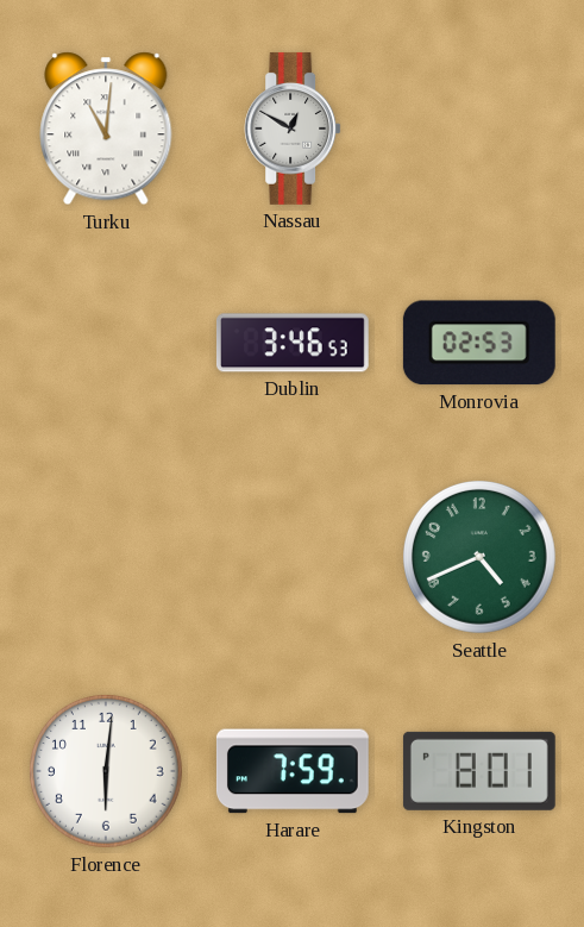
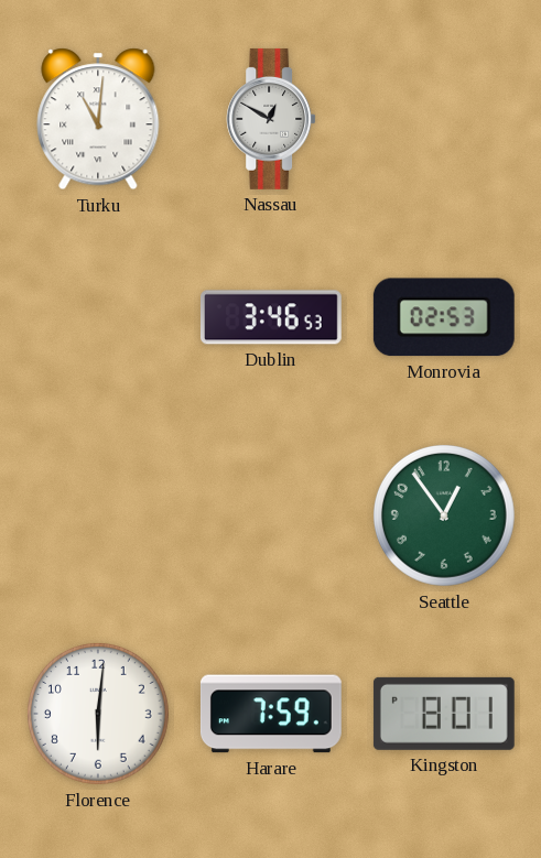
Seattle: 4:41 -> 12:54
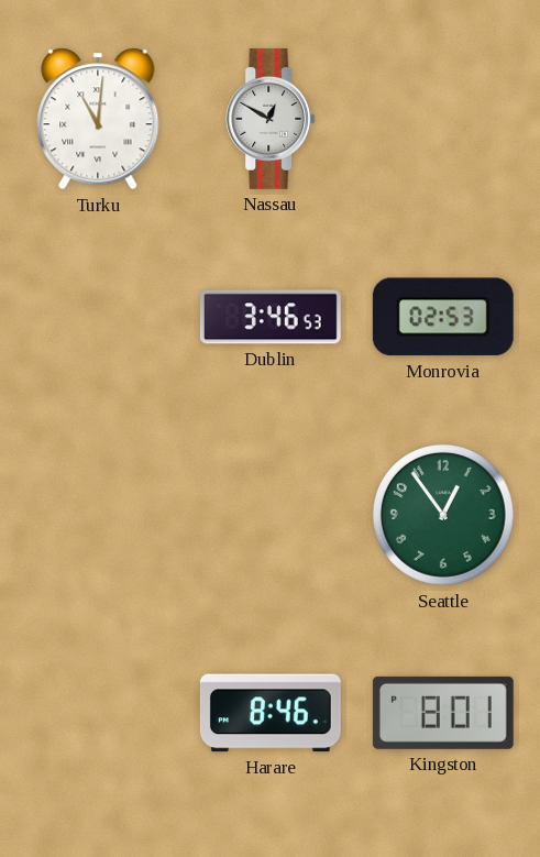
Florence: 6:01 -> none
Harare: 7:59 -> 8:46
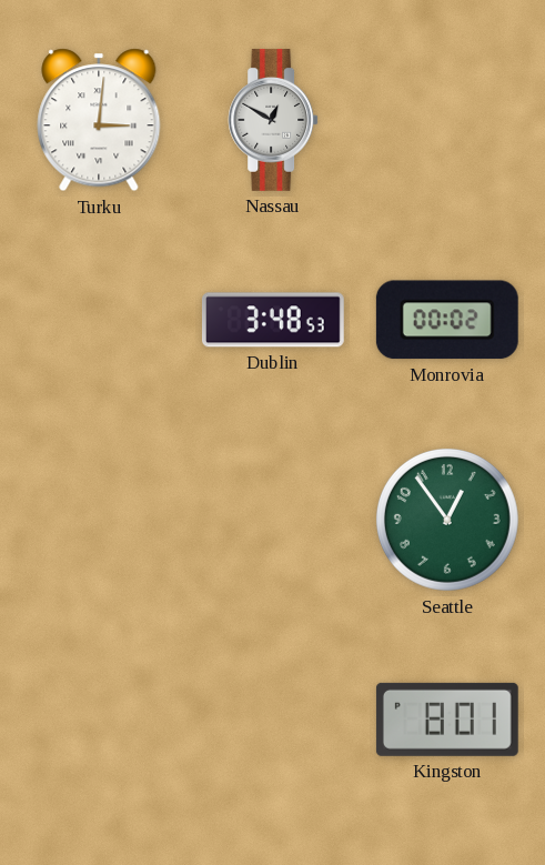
Turku: 11:01 -> 3:01
Dublin: 3:46 -> 3:48
Monrovia: 02:53 -> 00:02
Harare: 8:46 -> none
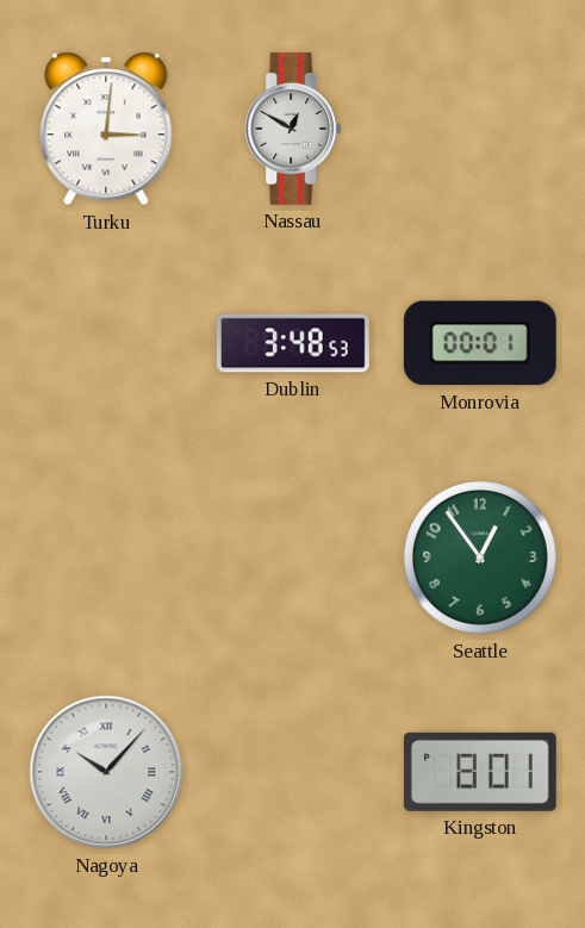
Monrovia: 00:02 -> 00:01
Nagoya: none -> 10:07
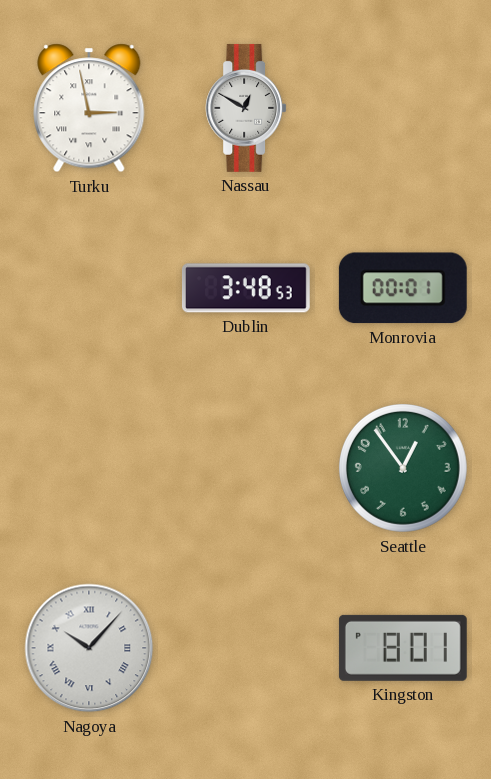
Turku: 3:01 -> 2:58
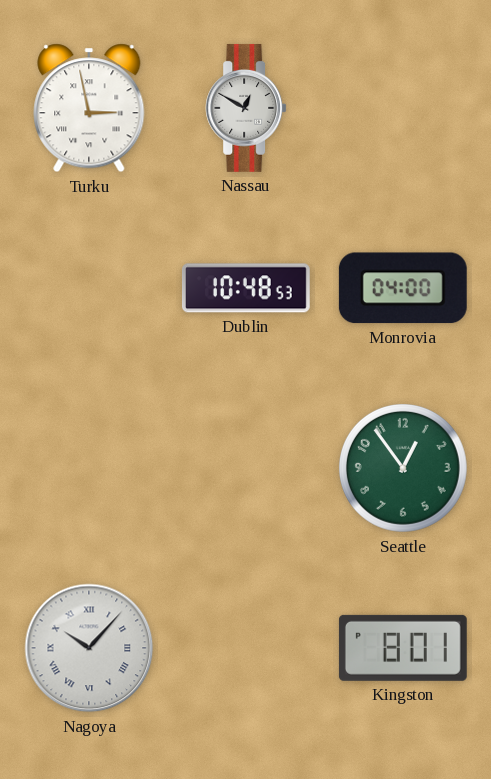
Dublin: 3:48 -> 10:48
Monrovia: 00:01 -> 04:00
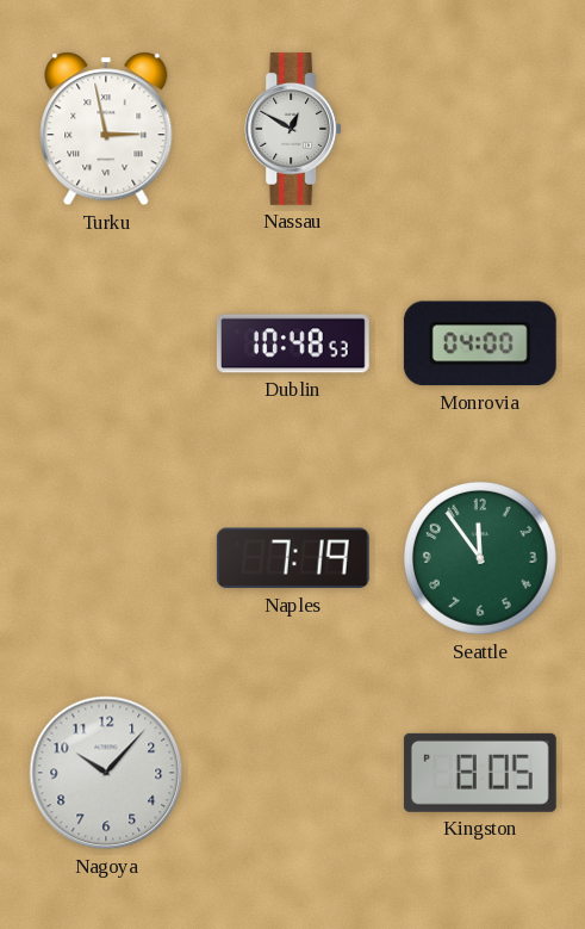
Naples: none -> 7:19
Seattle: 12:54 -> 11:54
Nagoya numerals: Roman -> Arabic
Kingston: 8:01 -> 8:05
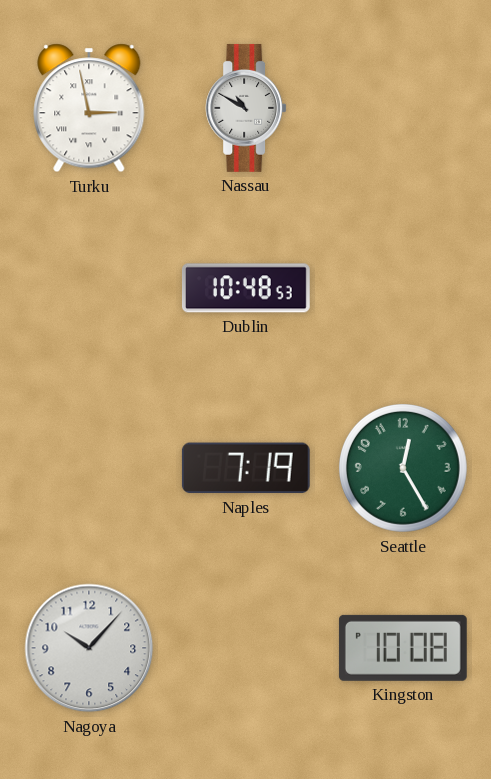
Nassau: 12:50 -> 10:50
Monrovia: 04:00 -> none
Seattle: 11:54 -> 12:25
Kingston: 8:05 -> 10:08
